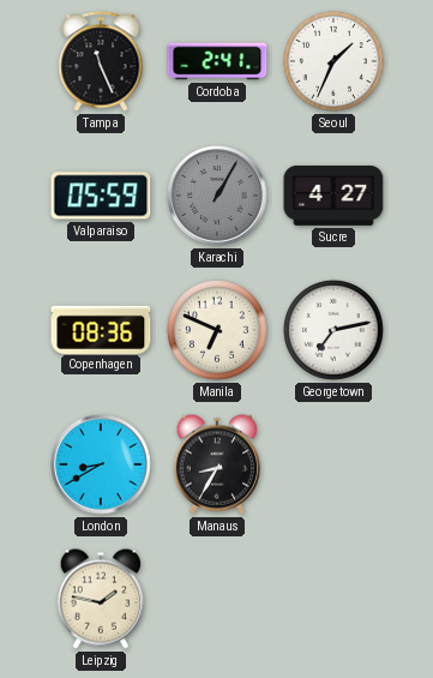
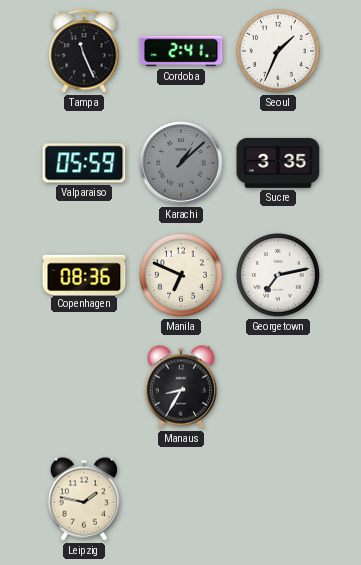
Karachi: 1:05 -> 1:08
Sucre: 4:27 -> 3:35
London: 8:40 -> none
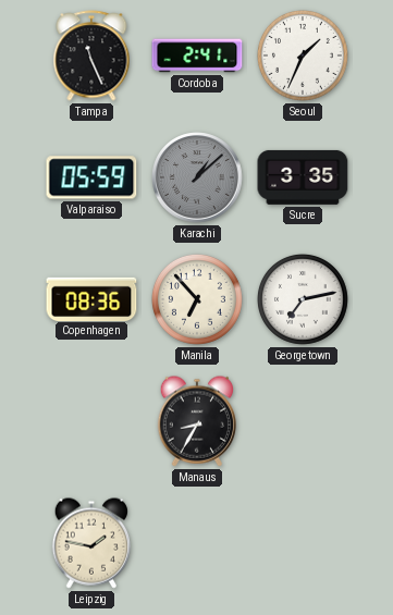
Manila: 6:49 -> 6:53
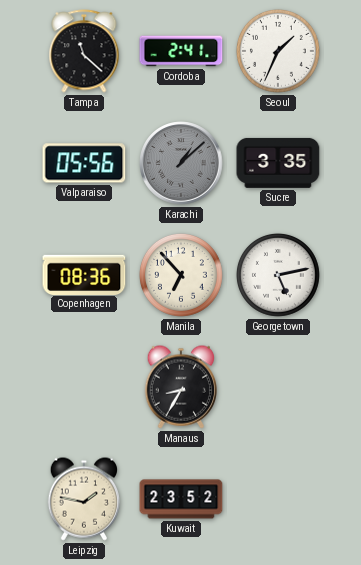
Tampa: 11:26 -> 11:22
Valparaiso: 05:59 -> 05:56
Georgetown: 7:13 -> 5:13
Kuwait: none -> 23:52
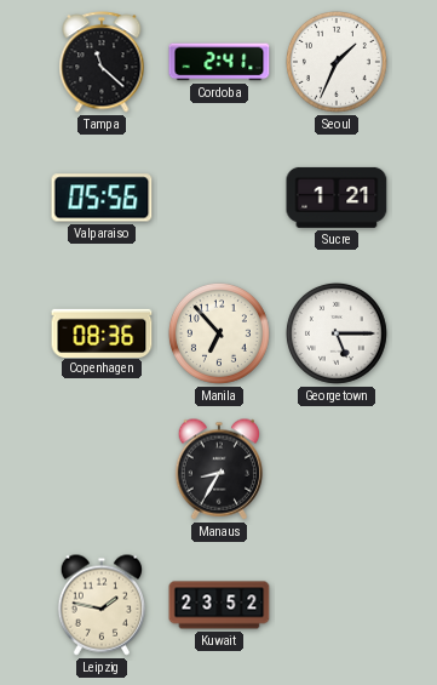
Karachi: 1:08 -> none
Sucre: 3:35 -> 1:21
Georgetown: 5:13 -> 5:15
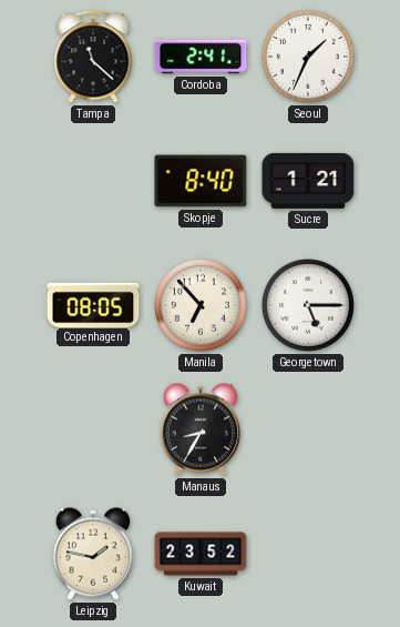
Valparaiso: 05:56 -> none
Skopje: none -> 8:40
Copenhagen: 08:36 -> 08:05
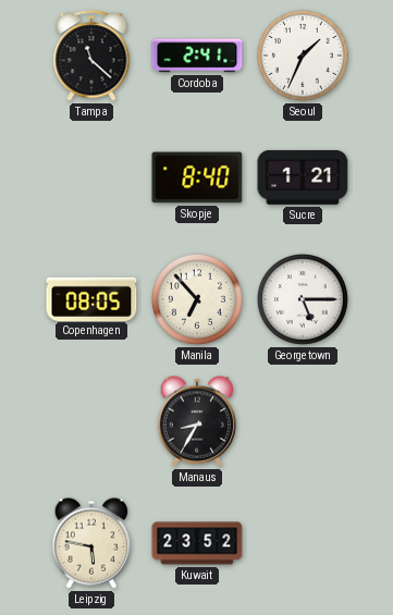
Leipzig: 1:47 -> 5:47
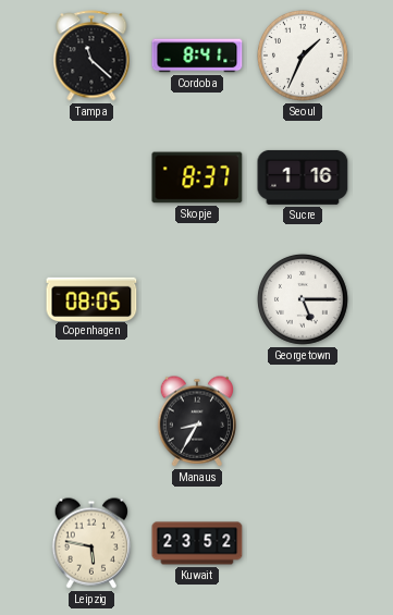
Cordoba: 2:41 -> 8:41
Skopje: 8:40 -> 8:37
Sucre: 1:21 -> 1:16
Manila: 6:53 -> none
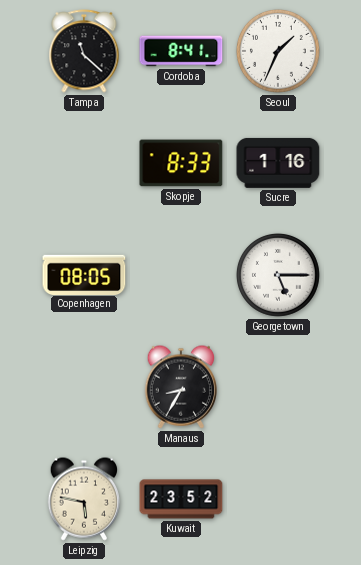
Skopje: 8:37 -> 8:33
